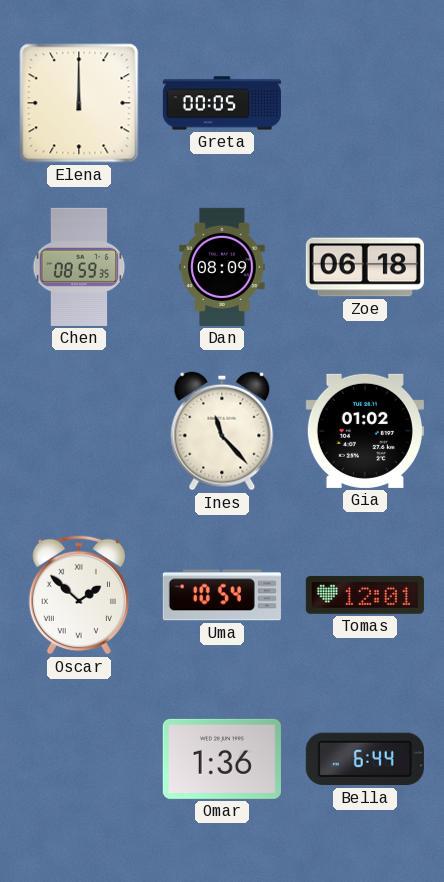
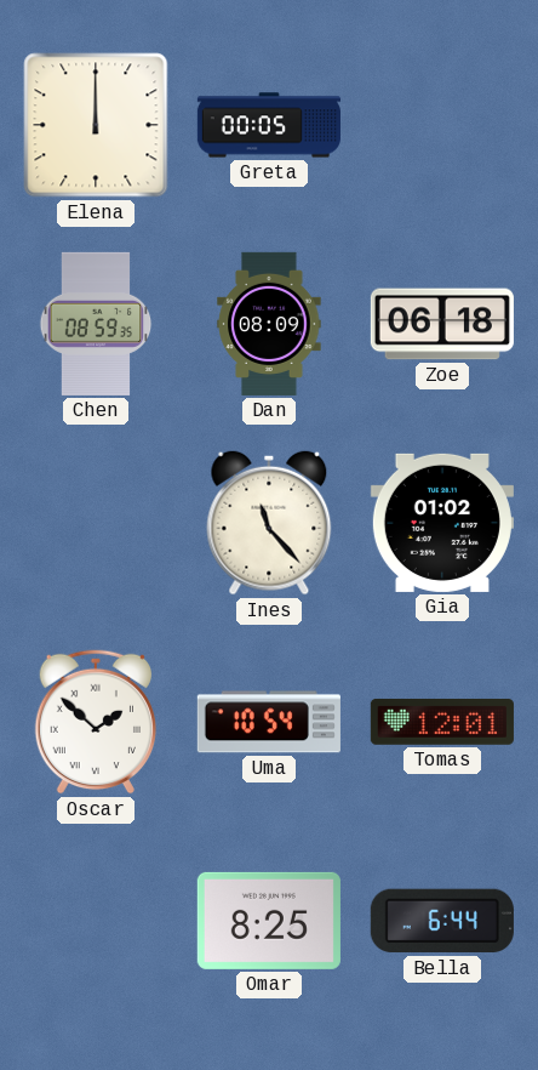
Omar: 1:36 -> 8:25
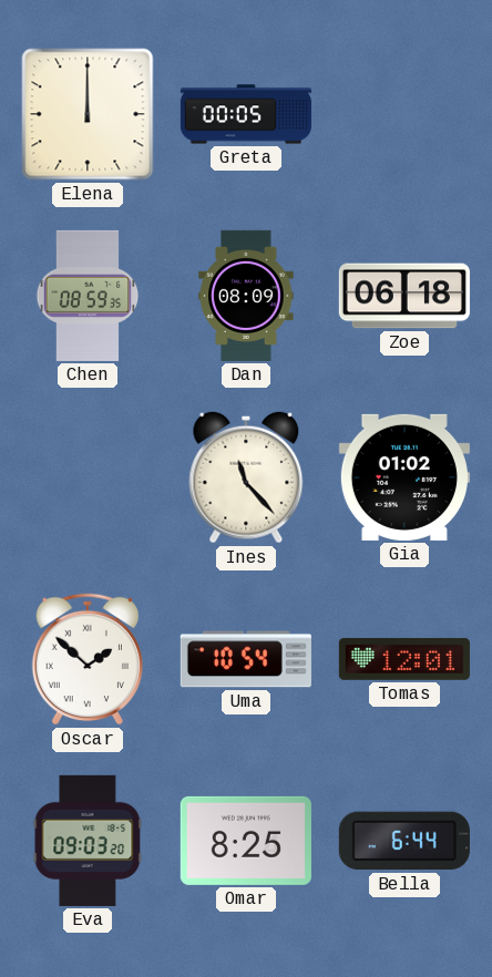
Eva: none -> 09:03
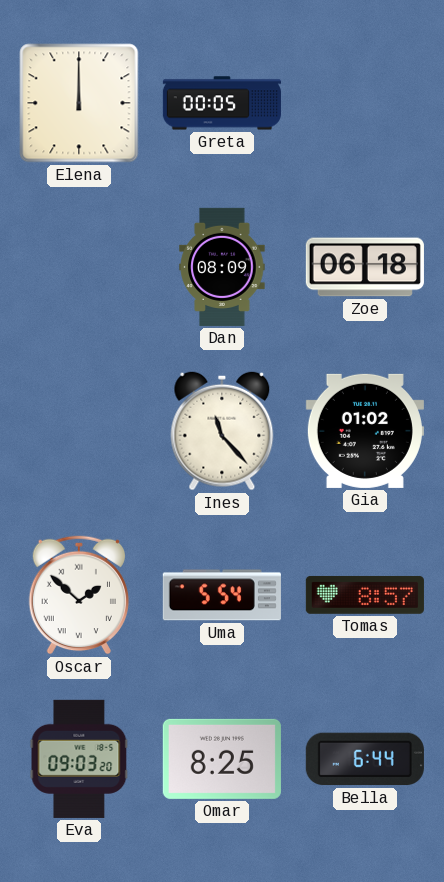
Chen: 08:59 -> none
Uma: 10:54 -> 5:54
Tomas: 12:01 -> 8:57
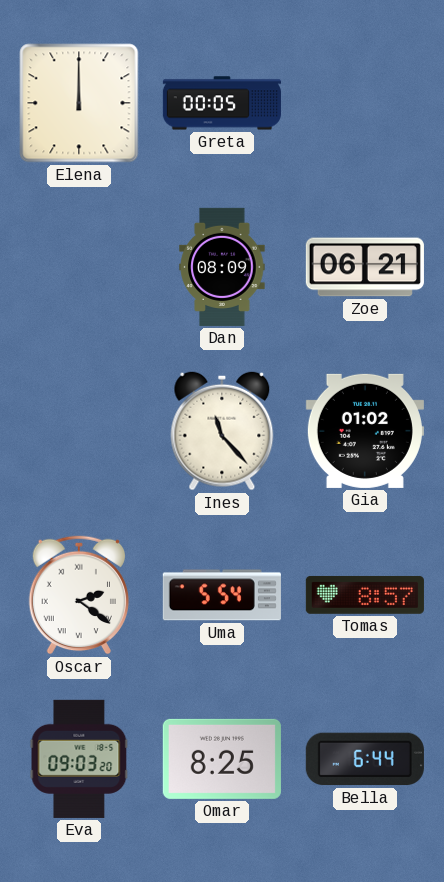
Zoe: 06:18 -> 06:21
Oscar: 1:52 -> 2:21
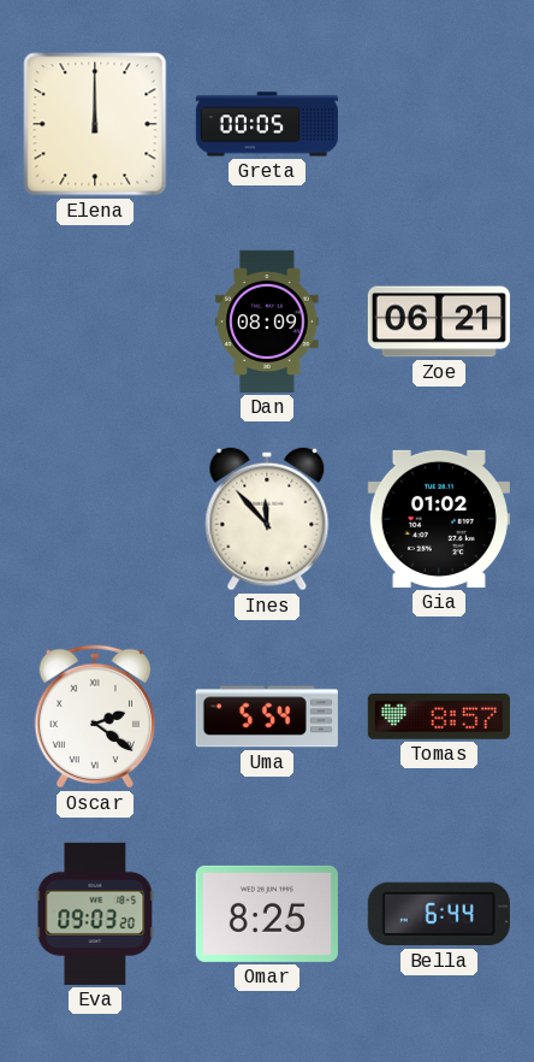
Ines: 11:23 -> 11:53
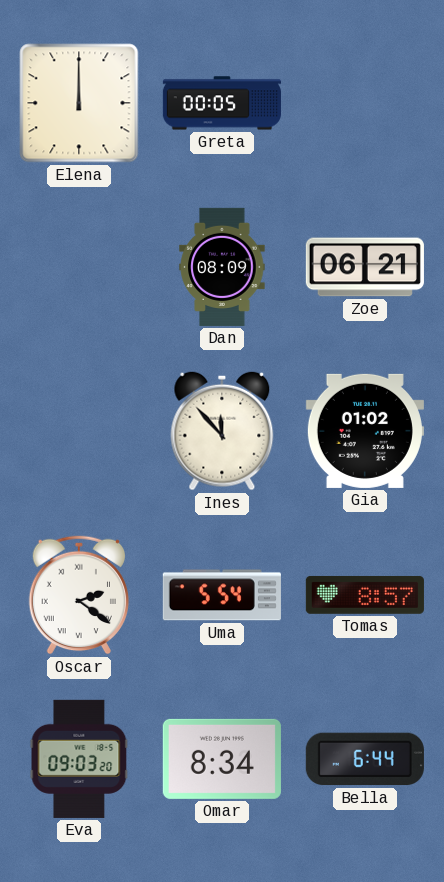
Omar: 8:25 -> 8:34
